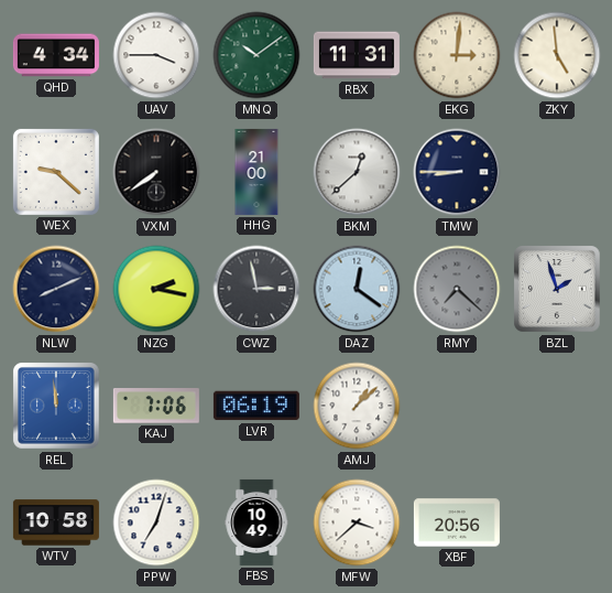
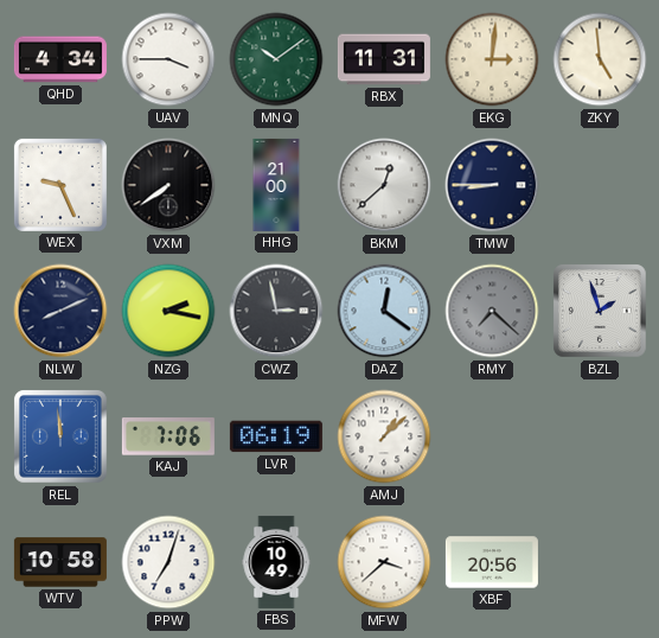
WEX: 9:22 -> 9:26
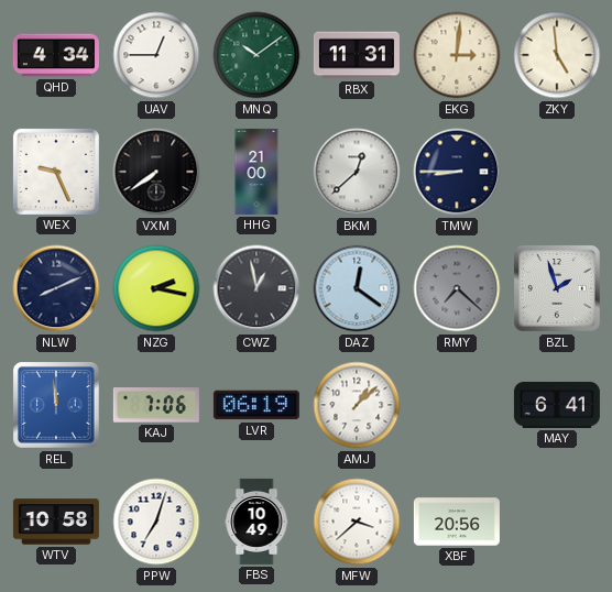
UAV: 3:45 -> 12:45
CWZ: 2:58 -> 12:58
MAY: none -> 6:41
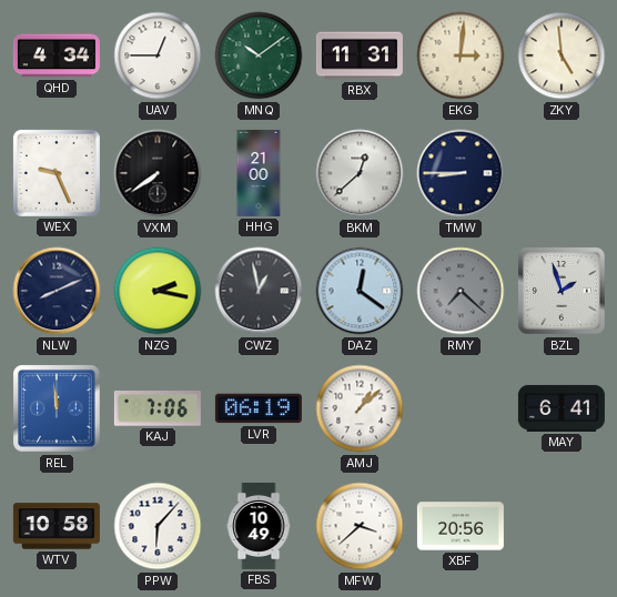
PPW: 7:03 -> 6:07
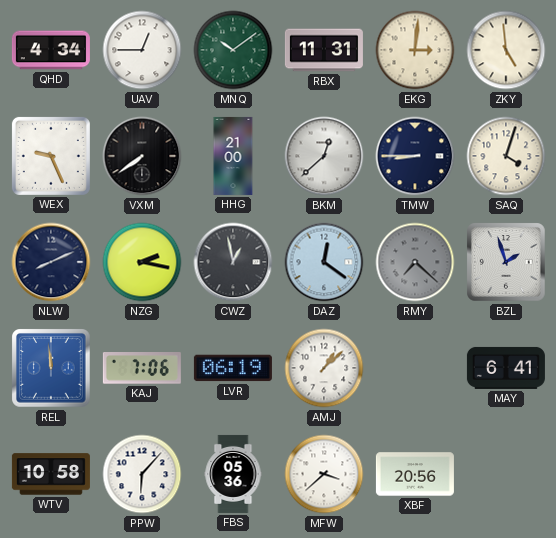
SAQ: none -> 4:03
FBS: 10:49 -> 05:36
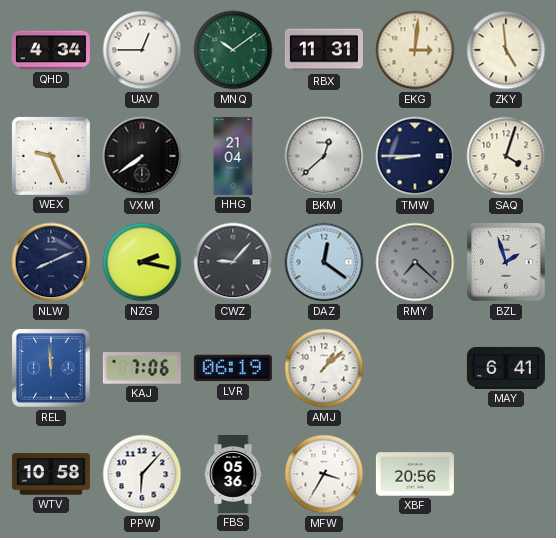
HHG: 21:00 -> 21:04
CWZ: 12:58 -> 9:07
MFW: 3:38 -> 3:35
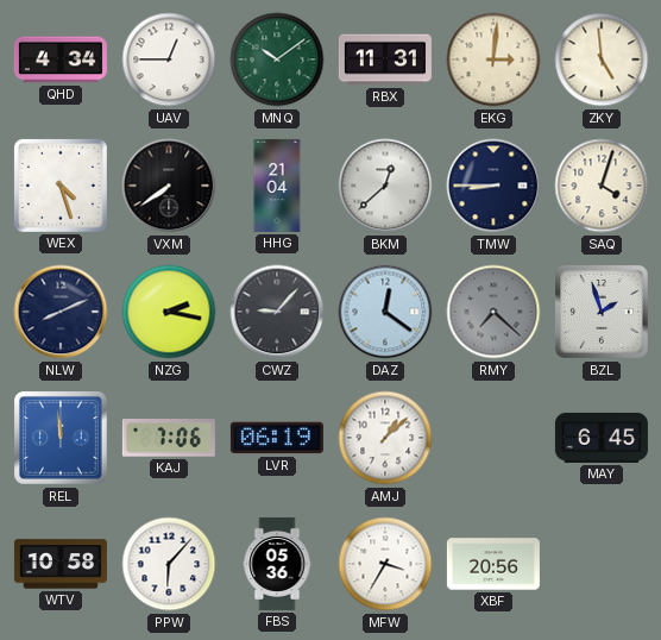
WEX: 9:26 -> 4:27
MAY: 6:41 -> 6:45
